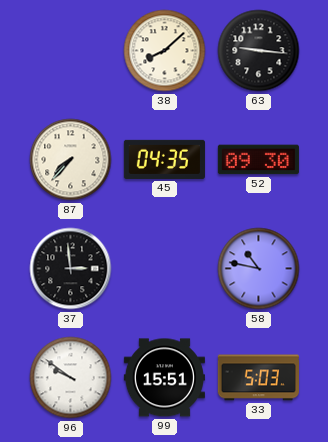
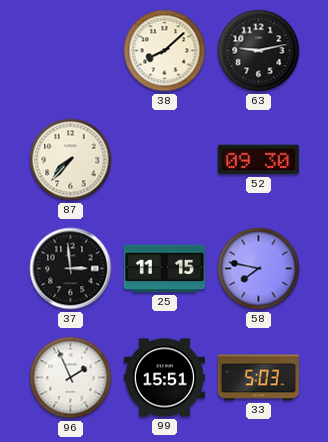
63: 9:16 -> 9:13
45: 04:35 -> none
25: none -> 11:15
58: 10:47 -> 7:47
96: 9:51 -> 1:56
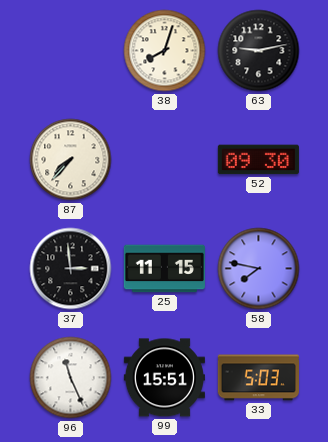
38: 8:08 -> 8:03
96: 1:56 -> 11:26
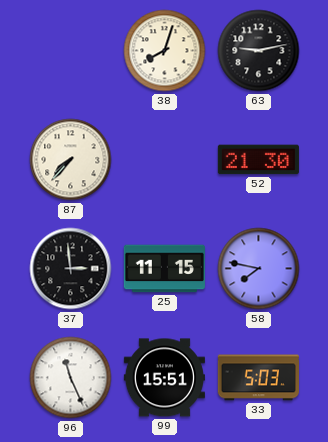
52: 09:30 -> 21:30
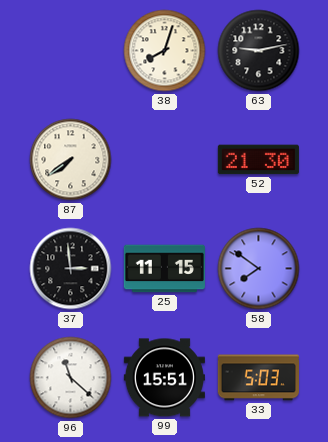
87: 7:37 -> 7:39
58: 7:47 -> 7:51
96: 11:26 -> 11:22
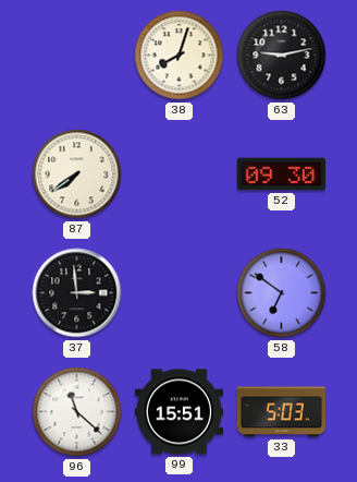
52: 21:30 -> 09:30
25: 11:15 -> none
58: 7:51 -> 6:51
